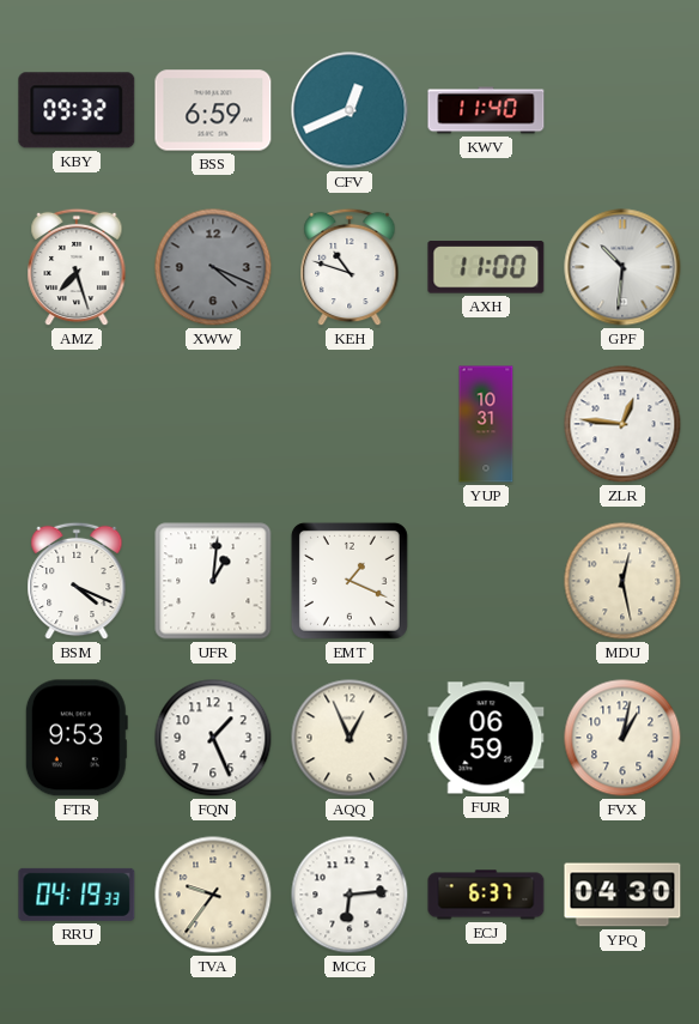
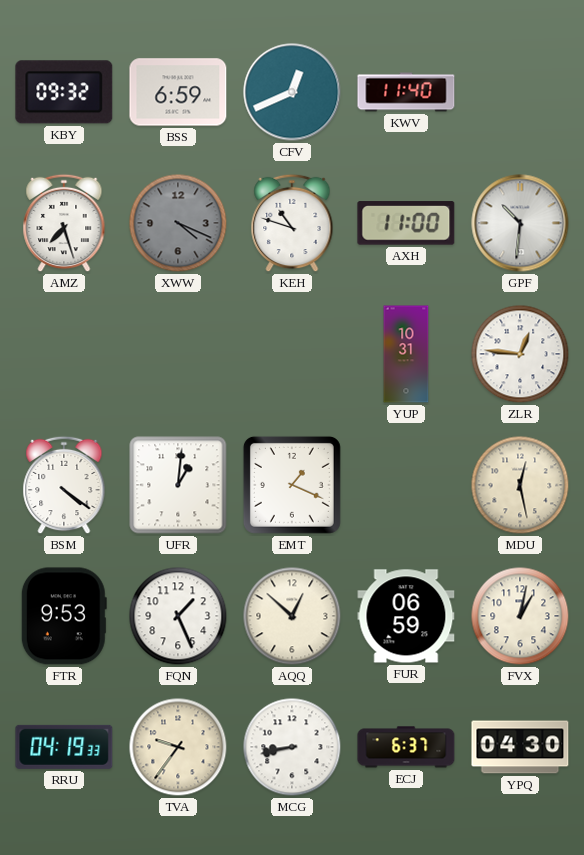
BSM: 4:19 -> 4:21
AQQ: 12:56 -> 12:52
MCG: 6:14 -> 8:43
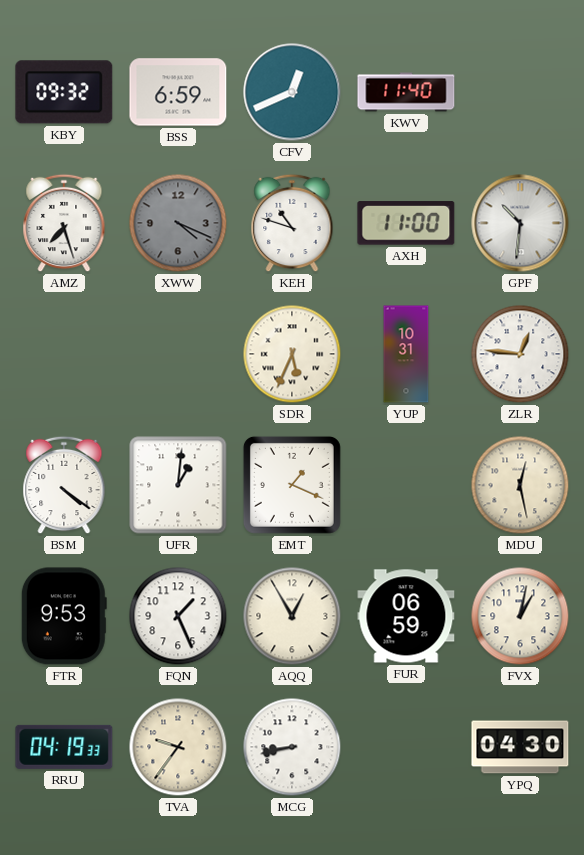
SDR: none -> 5:34
AQQ: 12:52 -> 12:55
ECJ: 6:37 -> none
